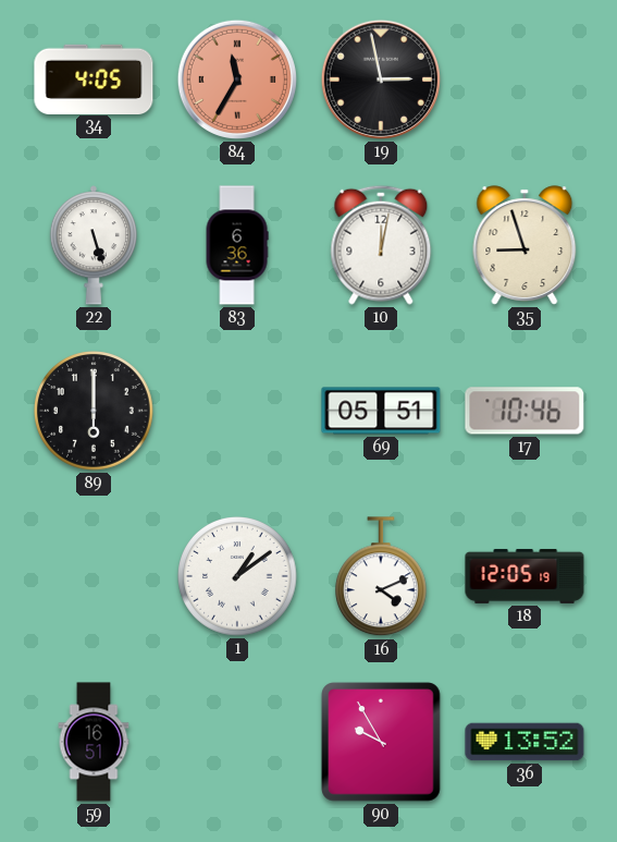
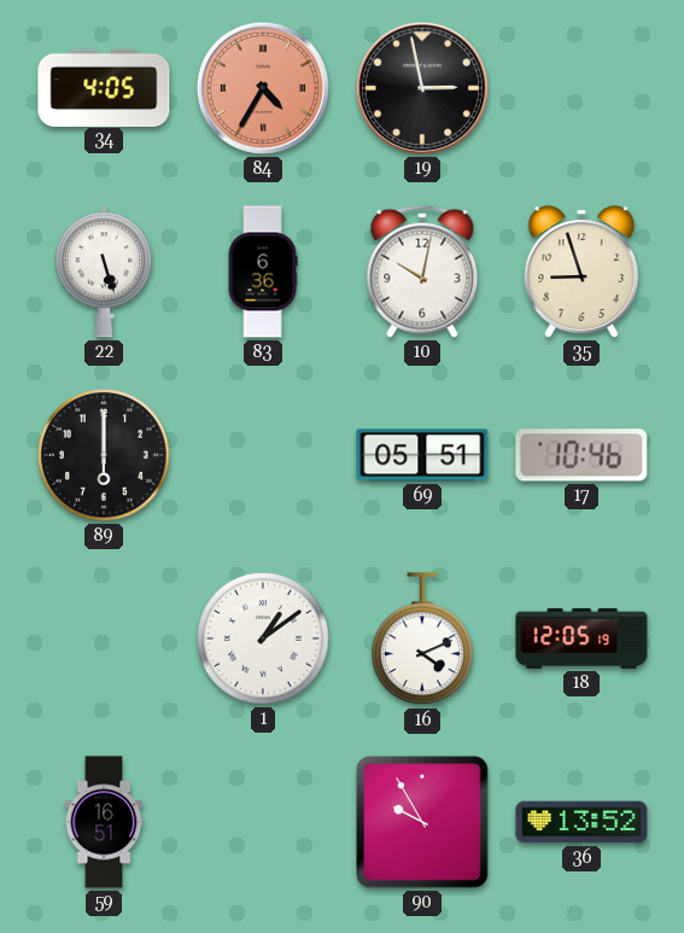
84: 11:35 -> 4:35
10: 12:02 -> 10:02
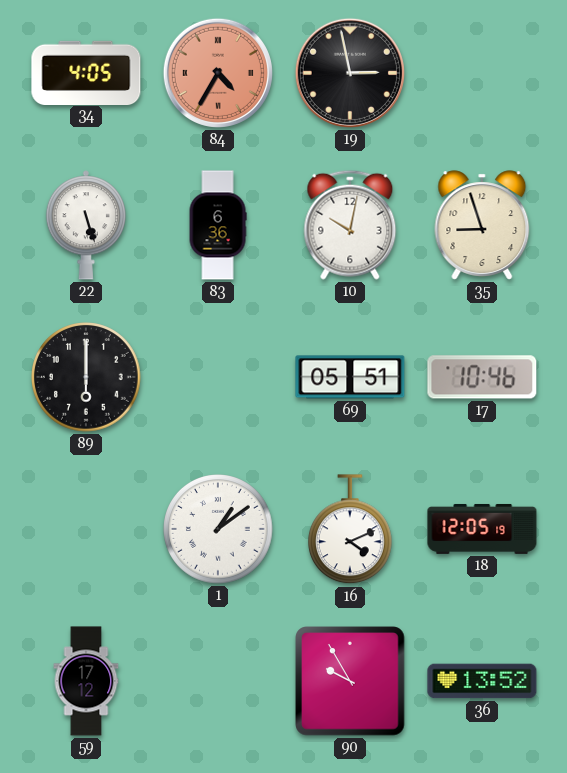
59: 16:51 -> 17:12
